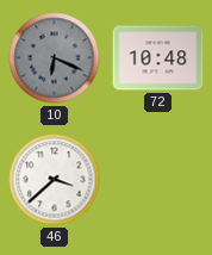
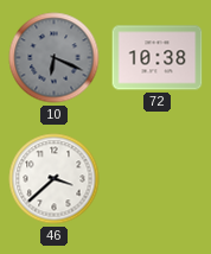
72: 10:48 -> 10:38
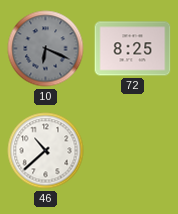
72: 10:38 -> 8:25
46: 3:38 -> 10:38
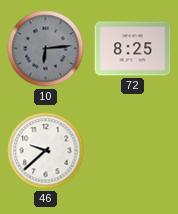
10: 6:19 -> 6:14
46: 10:38 -> 9:38
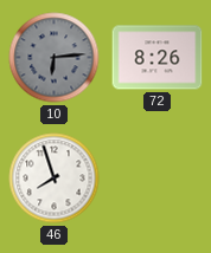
72: 8:25 -> 8:26
46: 9:38 -> 7:57
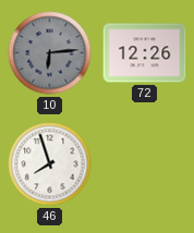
72: 8:26 -> 12:26
